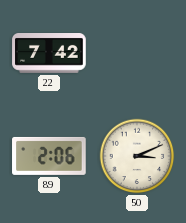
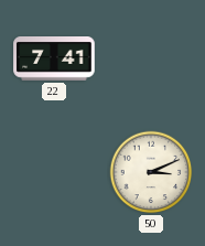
22: 7:42 -> 7:41
89: 2:06 -> none
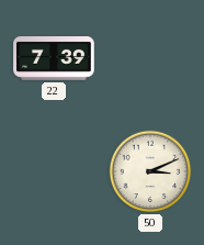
22: 7:41 -> 7:39
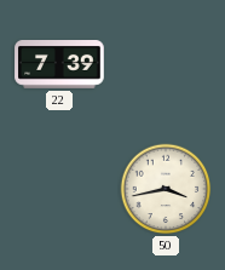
50: 3:11 -> 3:43
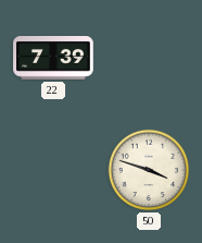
50: 3:43 -> 3:48
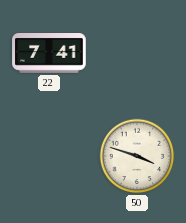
22: 7:39 -> 7:41
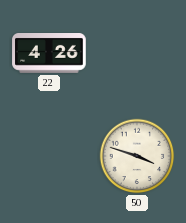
22: 7:41 -> 4:26
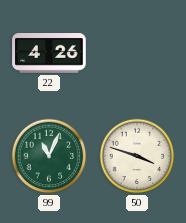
99: none -> 11:04
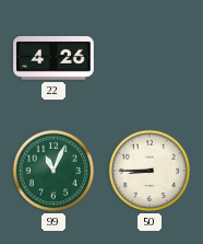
50: 3:48 -> 8:45
